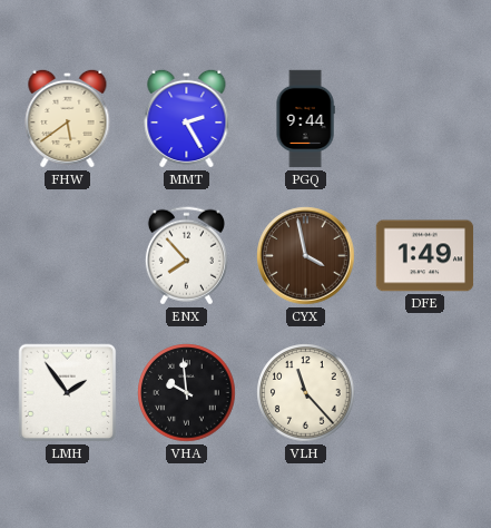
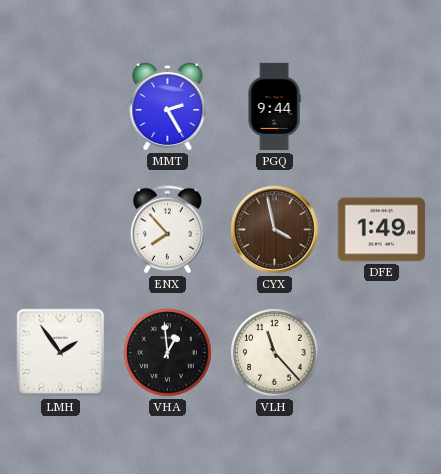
FHW: 5:39 -> none
VHA: 9:59 -> 12:59
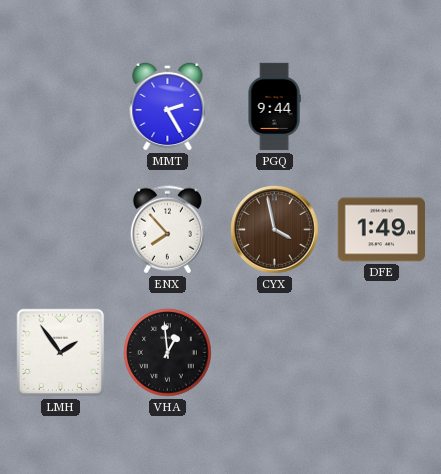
VLH: 11:23 -> none
